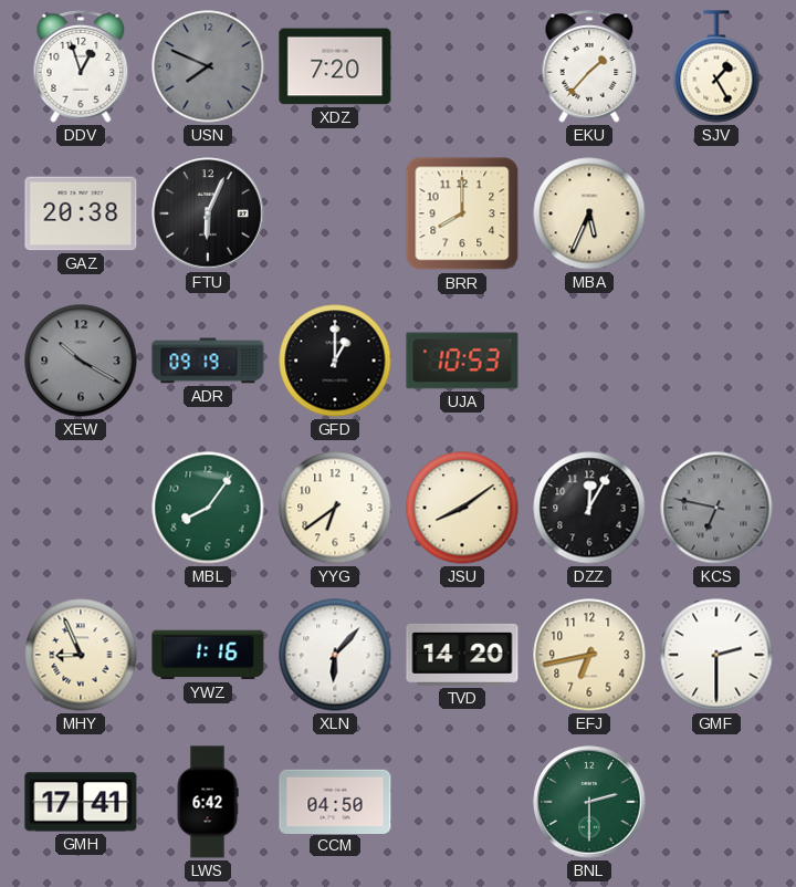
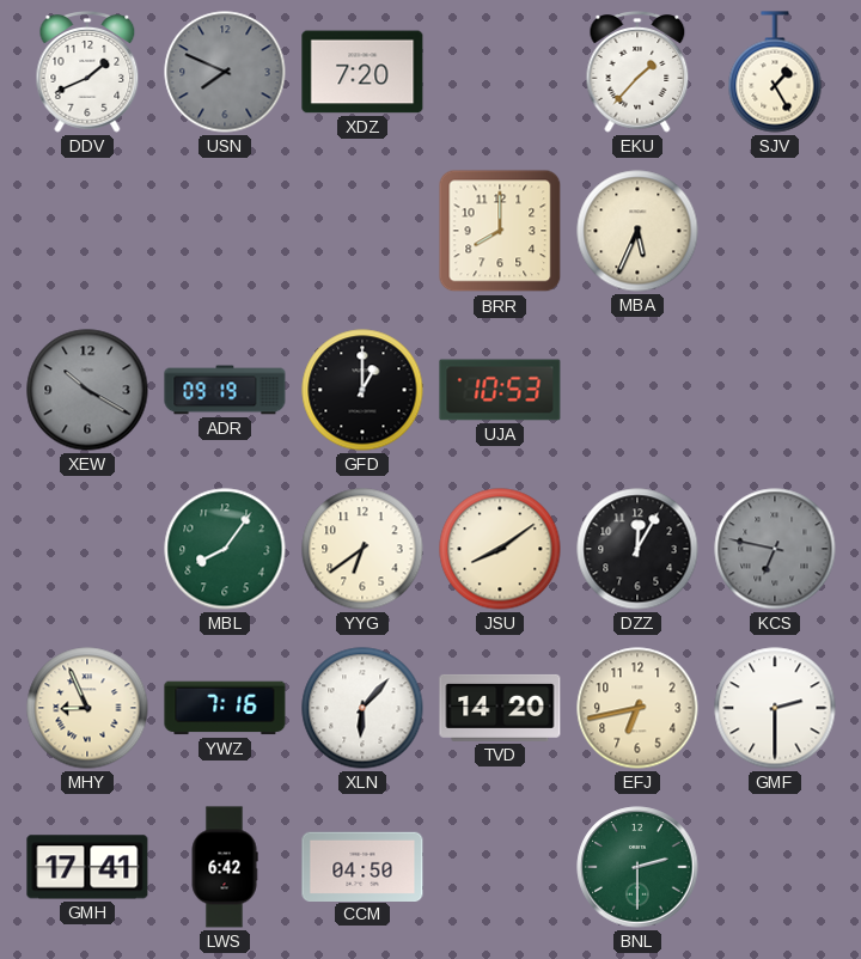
DDV: 12:57 -> 1:41
GAZ: 20:38 -> none
FTU: 6:04 -> none
YWZ: 1:16 -> 7:16
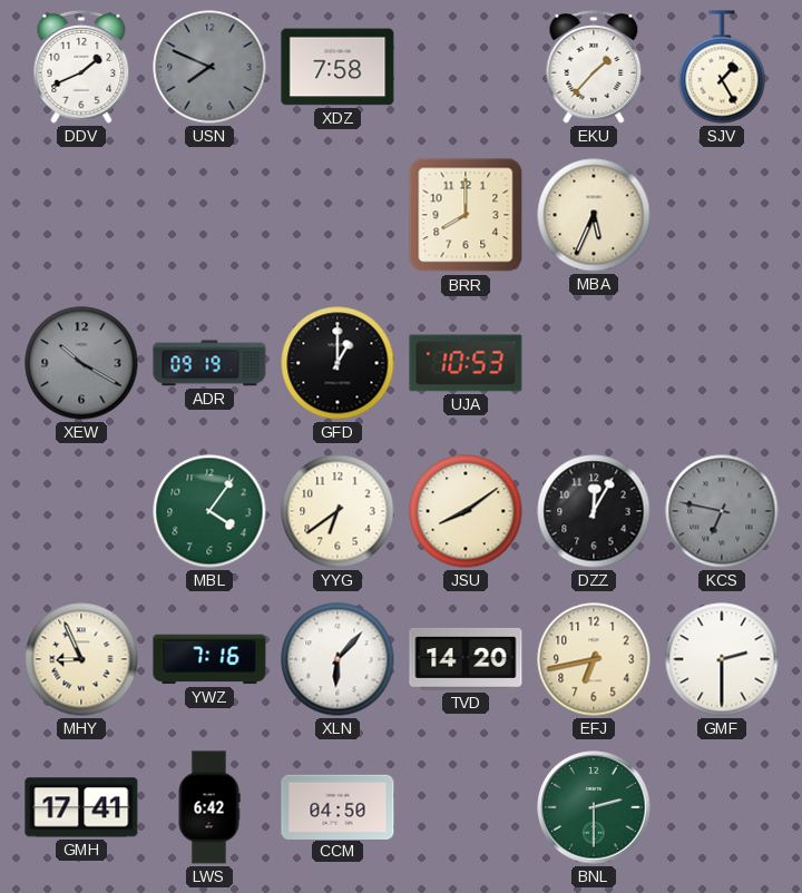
XDZ: 7:20 -> 7:58
MBL: 8:06 -> 4:06
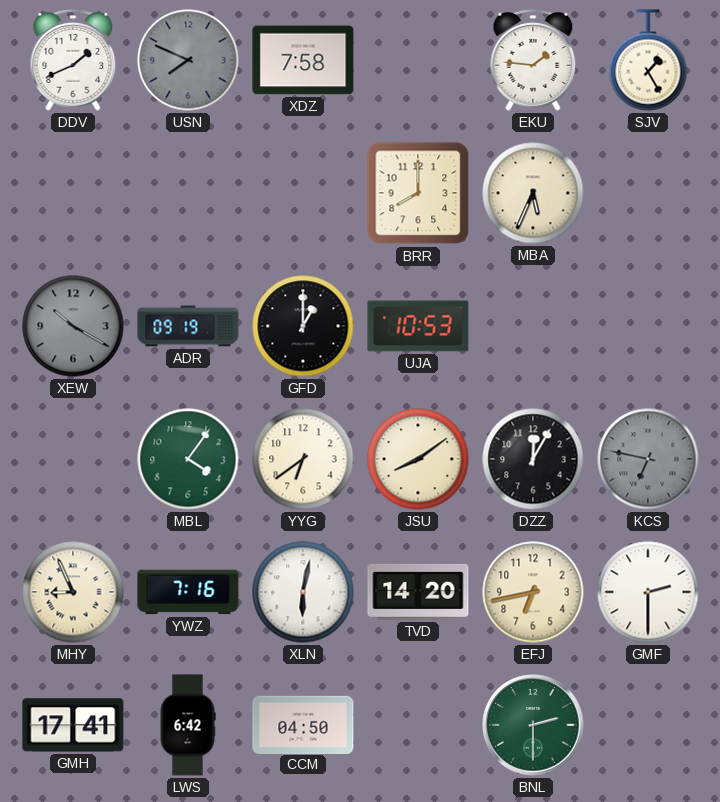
EKU: 1:37 -> 1:46
XLN: 6:07 -> 6:02
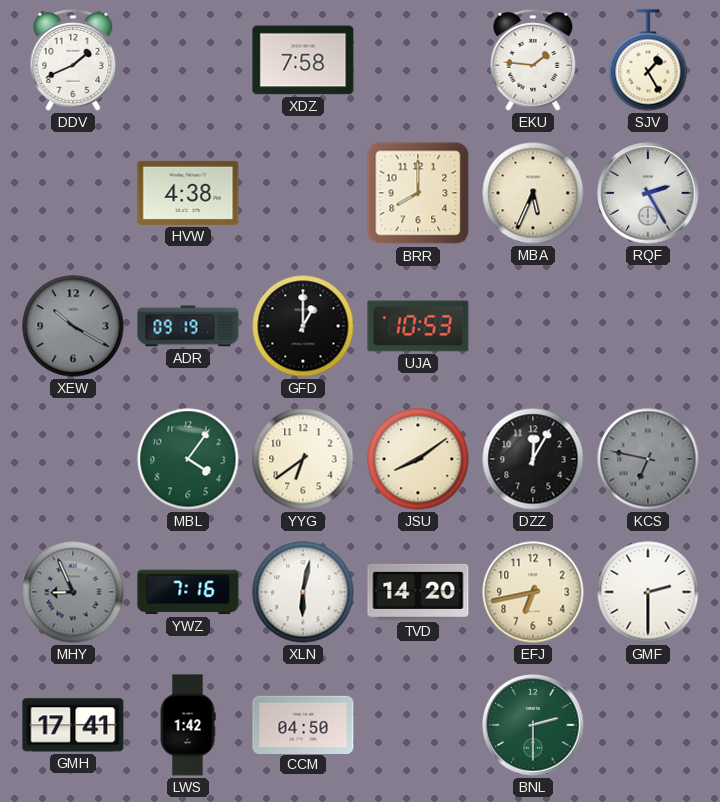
USN: 7:49 -> none
HVW: none -> 4:38
RQF: none -> 2:25
MHY dial: cream -> grey
LWS: 6:42 -> 1:42
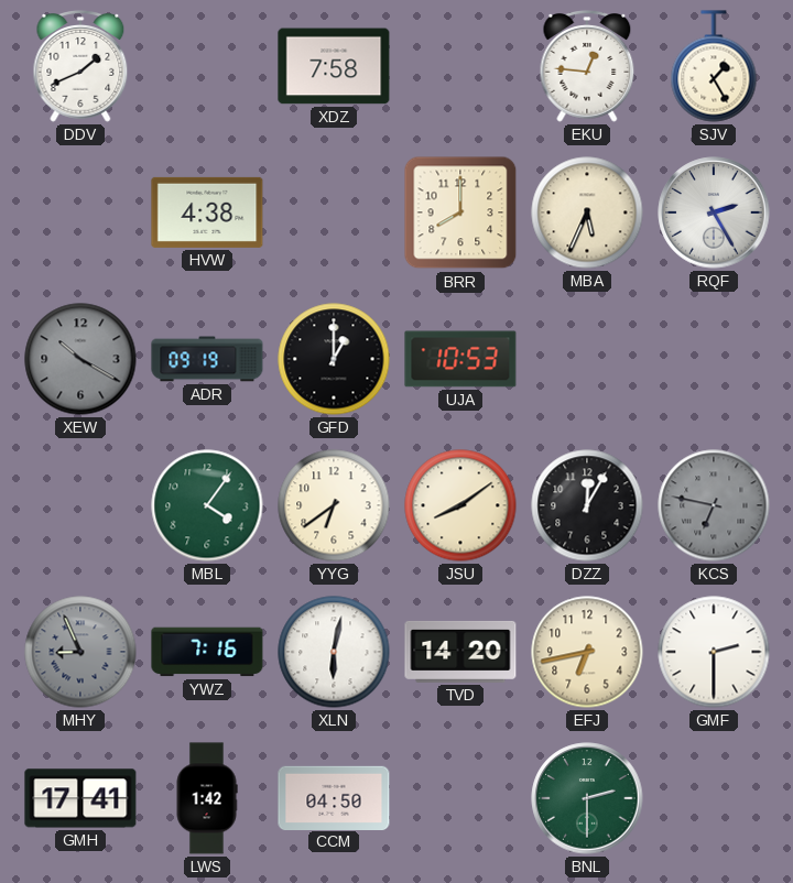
EKU: 1:46 -> 12:46
